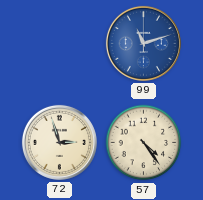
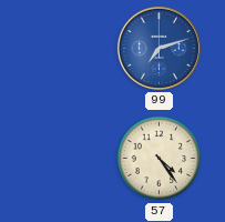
99: 11:12 -> 7:12
72: 2:57 -> none
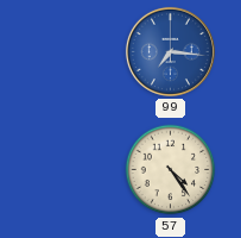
99: 7:12 -> 7:16
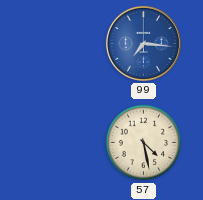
57: 4:24 -> 4:28
